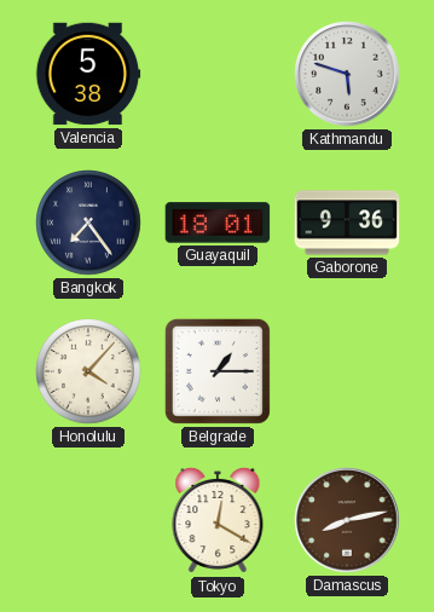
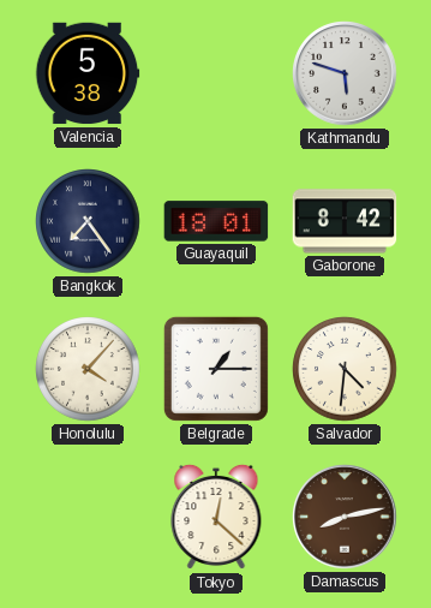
Gaborone: 9:36 -> 8:42
Salvador: none -> 4:31
Tokyo: 12:20 -> 12:22
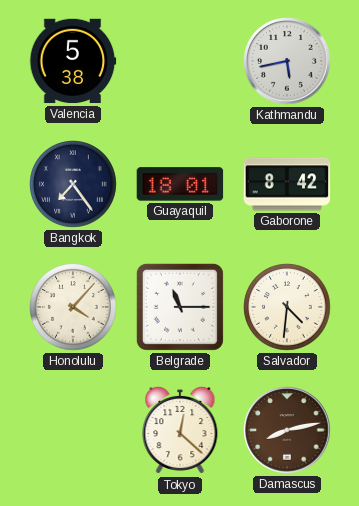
Kathmandu: 5:48 -> 5:43
Belgrade: 1:15 -> 11:15
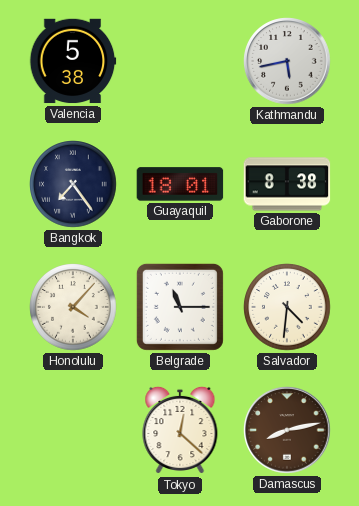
Gaborone: 8:42 -> 8:38
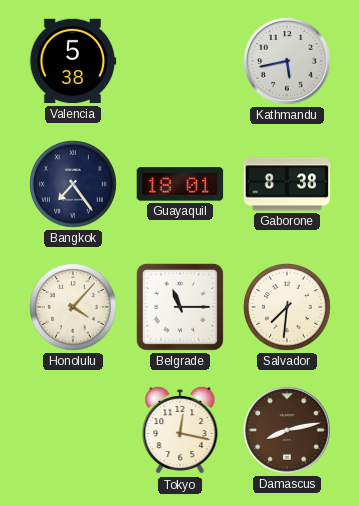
Salvador: 4:31 -> 7:31
Tokyo: 12:22 -> 12:17
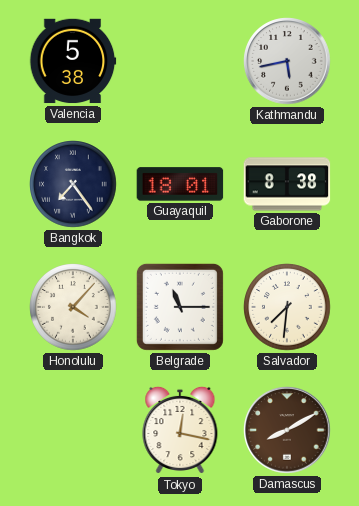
Damascus: 8:13 -> 8:10
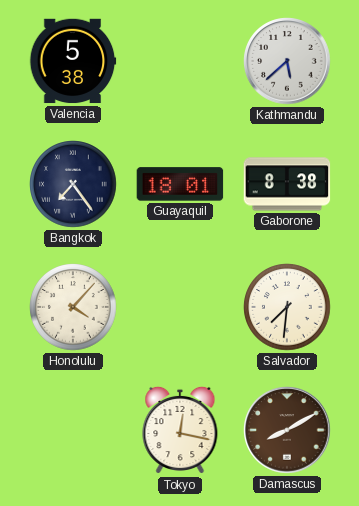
Kathmandu: 5:43 -> 5:38
Belgrade: 11:15 -> none
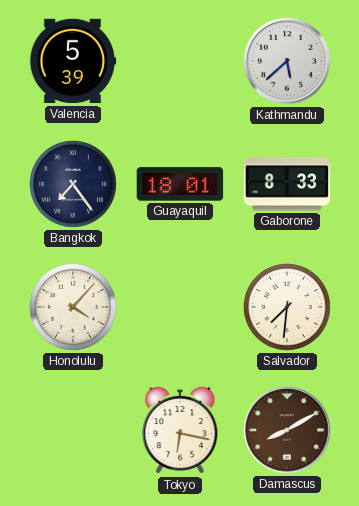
Valencia: 5:38 -> 5:39
Gaborone: 8:38 -> 8:33
Tokyo: 12:17 -> 6:17
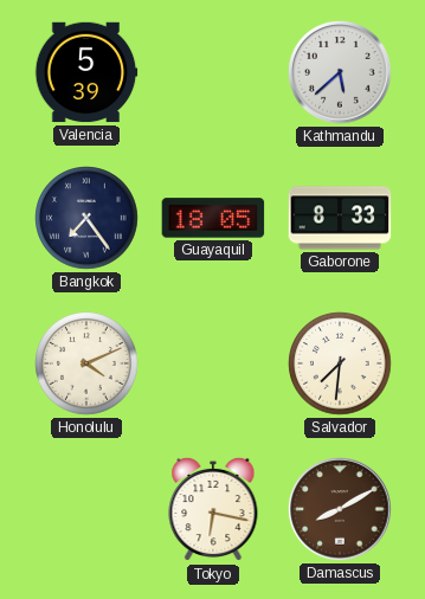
Guayaquil: 18:01 -> 18:05
Honolulu: 4:07 -> 4:11
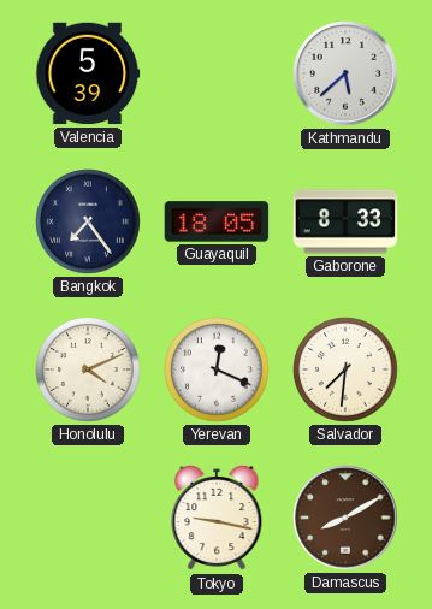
Yerevan: none -> 12:19
Tokyo: 6:17 -> 9:17
